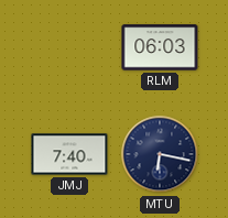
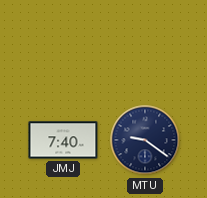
RLM: 06:03 -> none
MTU: 6:17 -> 9:21
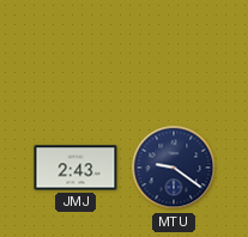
JMJ: 7:40 -> 2:43
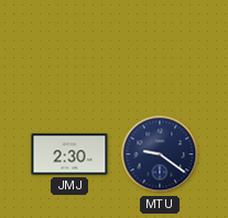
JMJ: 2:43 -> 2:30
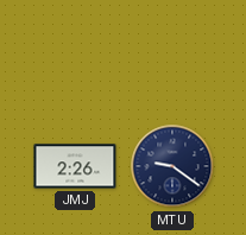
JMJ: 2:30 -> 2:26
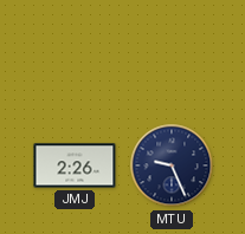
MTU: 9:21 -> 9:26
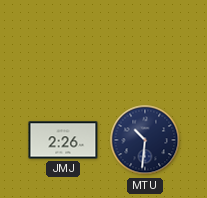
MTU: 9:26 -> 10:31
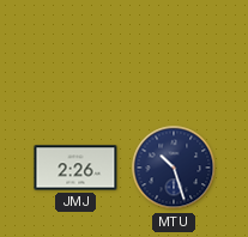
MTU: 10:31 -> 10:27
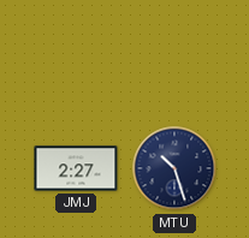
JMJ: 2:26 -> 2:27
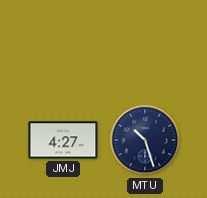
JMJ: 2:27 -> 4:27
